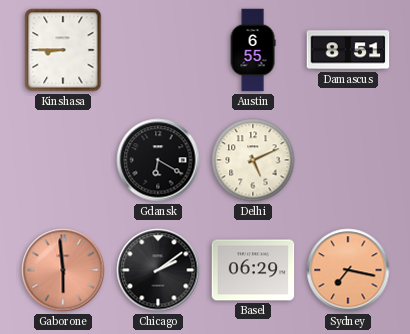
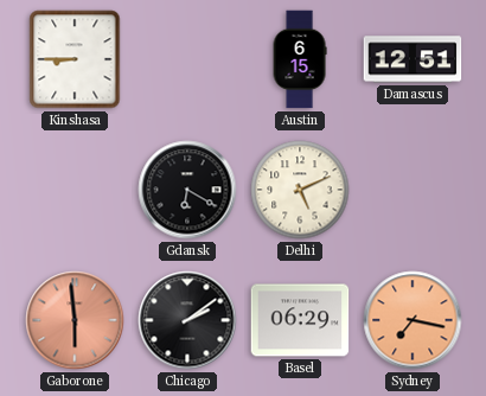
Austin: 6:55 -> 6:15
Damascus: 8:51 -> 12:51
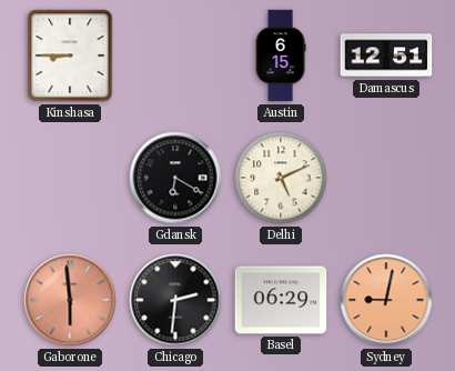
Chicago: 2:09 -> 2:31
Sydney: 7:17 -> 9:02
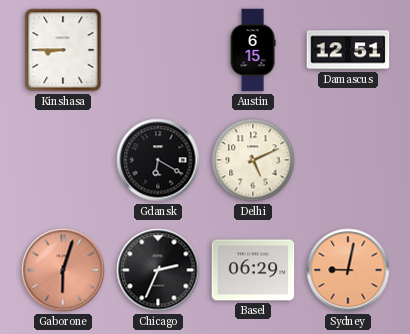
Gaborone: 5:59 -> 6:03
Chicago: 2:31 -> 2:34
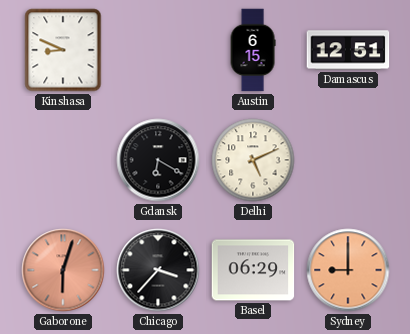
Kinshasa: 8:45 -> 8:49
Chicago: 2:34 -> 3:37
Sydney: 9:02 -> 9:00
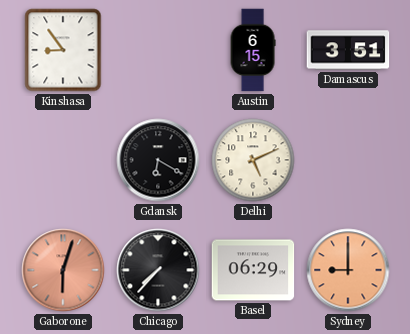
Kinshasa: 8:49 -> 8:54
Damascus: 12:51 -> 3:51
Chicago: 3:37 -> 7:37
